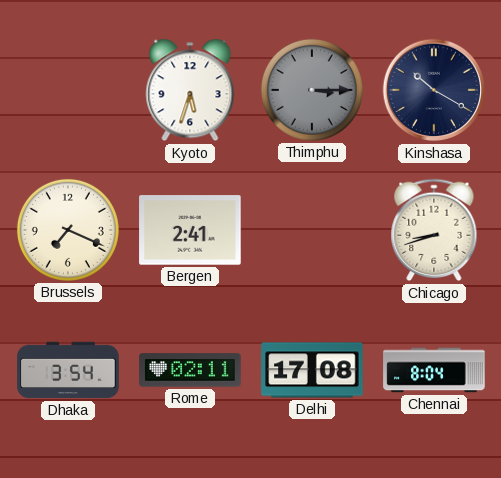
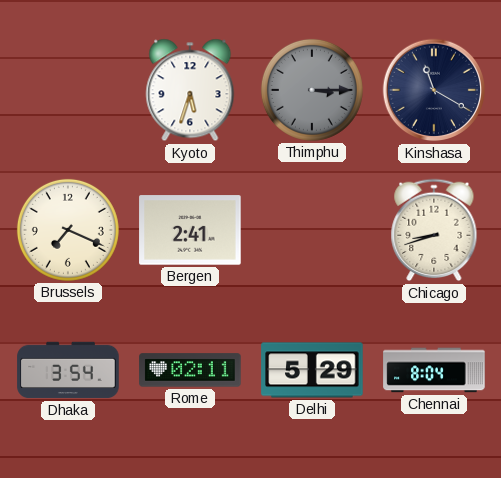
Kinshasa: 10:20 -> 11:20
Delhi: 17:08 -> 5:29
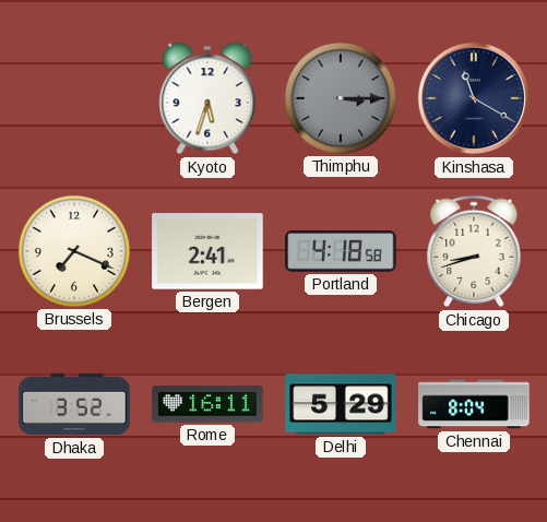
Portland: none -> 4:18
Dhaka: 3:54 -> 3:52
Rome: 02:11 -> 16:11
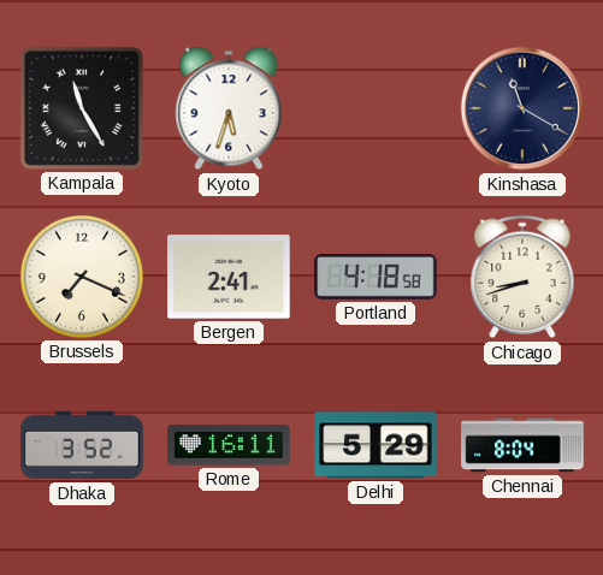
Kampala: none -> 11:25
Thimphu: 3:15 -> none
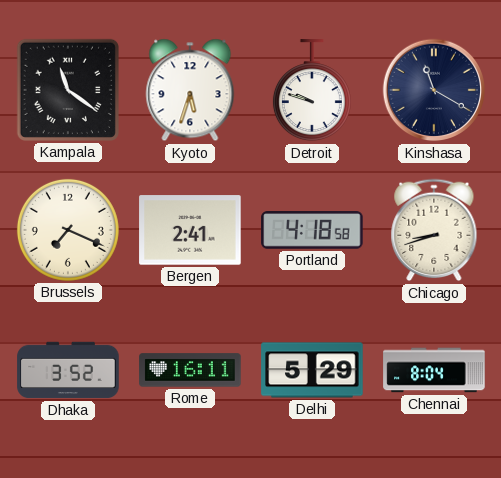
Kampala: 11:25 -> 11:21
Detroit: none -> 9:48
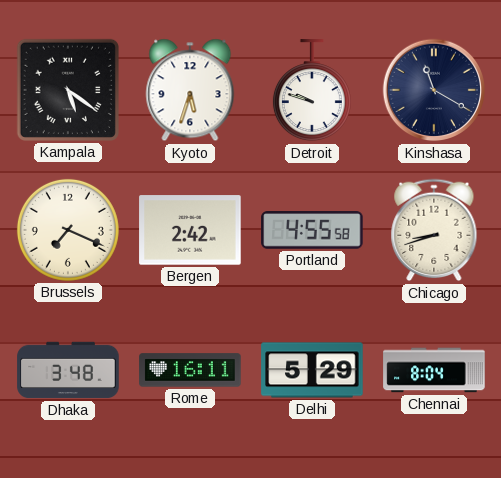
Kampala: 11:21 -> 5:21
Bergen: 2:41 -> 2:42
Portland: 4:18 -> 4:55
Dhaka: 3:52 -> 3:48
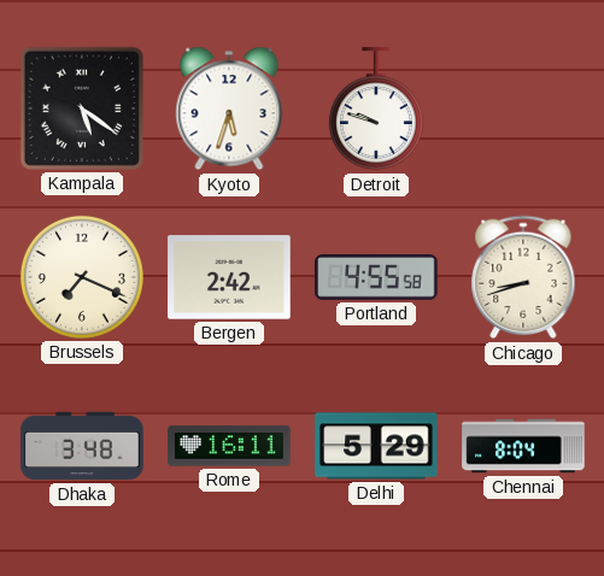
Kinshasa: 11:20 -> none
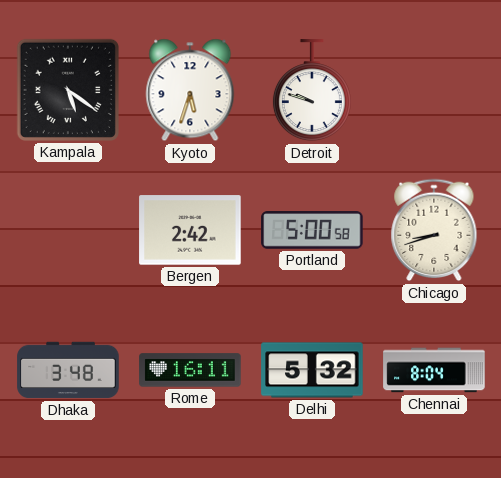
Brussels: 7:19 -> none
Portland: 4:55 -> 5:00
Delhi: 5:29 -> 5:32
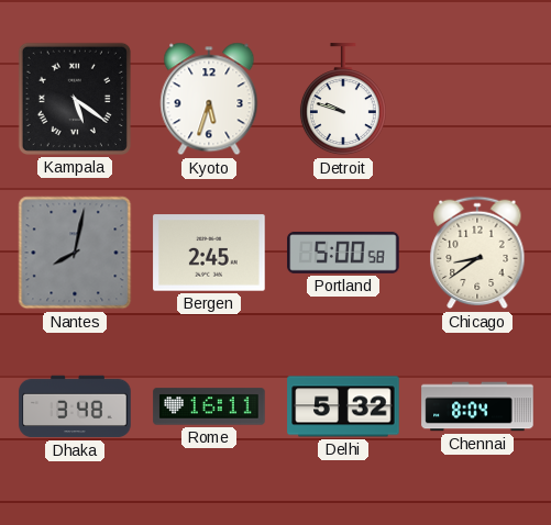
Nantes: none -> 8:02
Bergen: 2:42 -> 2:45
Chicago: 8:42 -> 8:39
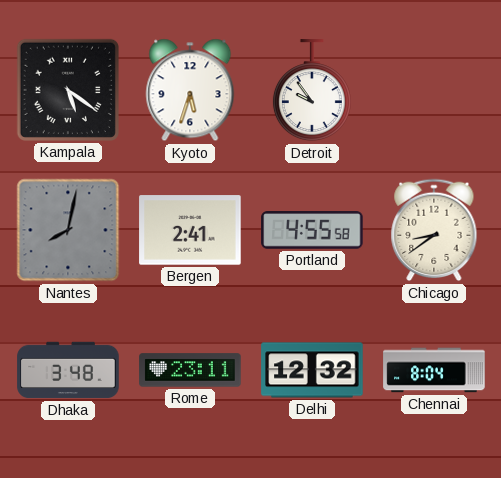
Detroit: 9:48 -> 9:54
Bergen: 2:45 -> 2:41
Portland: 5:00 -> 4:55
Rome: 16:11 -> 23:11
Delhi: 5:32 -> 12:32
